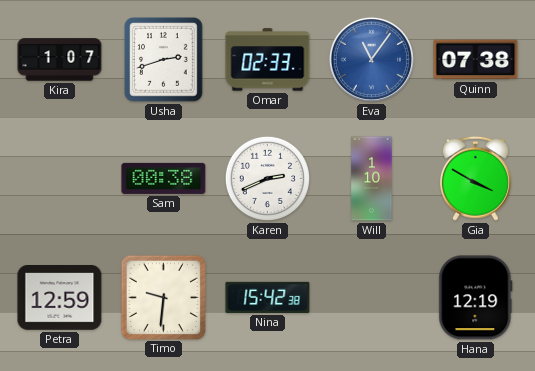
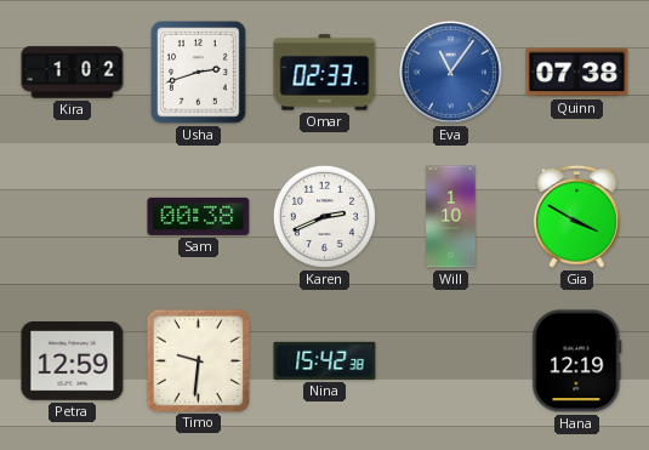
Kira: 1:07 -> 1:02
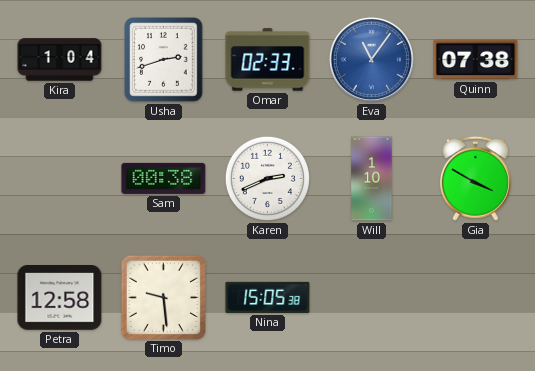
Kira: 1:02 -> 1:04
Petra: 12:59 -> 12:58
Timo: 9:31 -> 9:29
Nina: 15:42 -> 15:05
Hana: 12:19 -> none
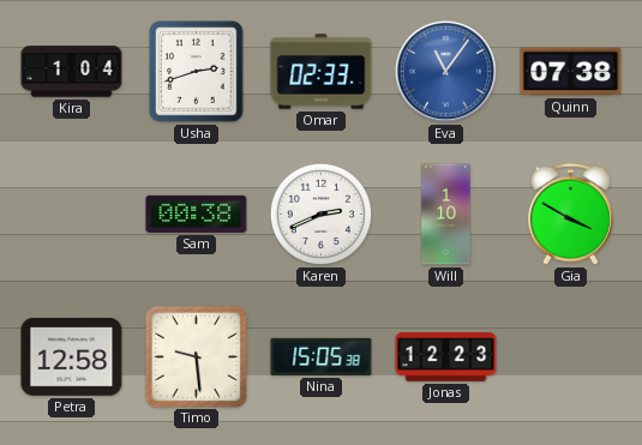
Jonas: none -> 12:23
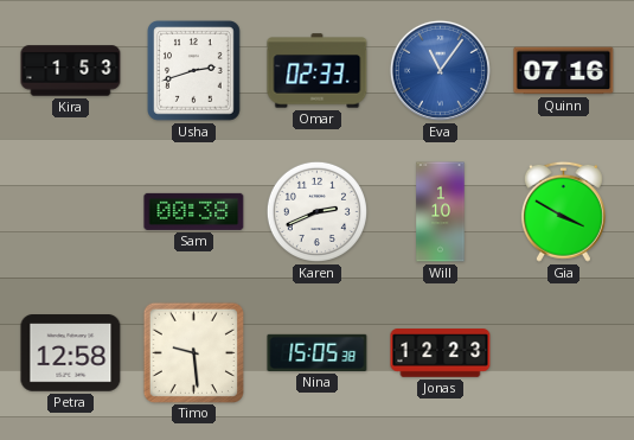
Kira: 1:04 -> 1:53
Quinn: 07:38 -> 07:16
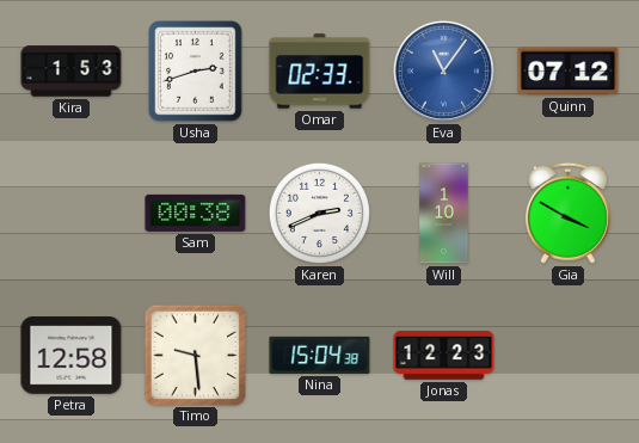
Quinn: 07:16 -> 07:12
Nina: 15:05 -> 15:04
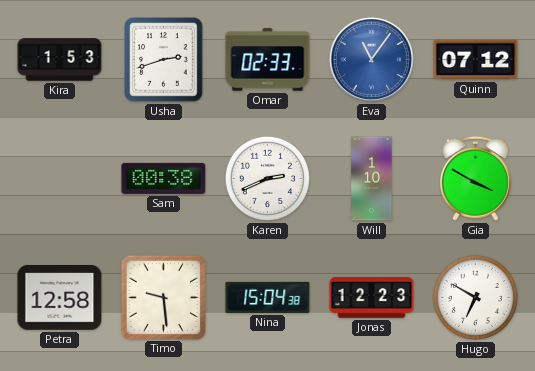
Hugo: none -> 6:50
